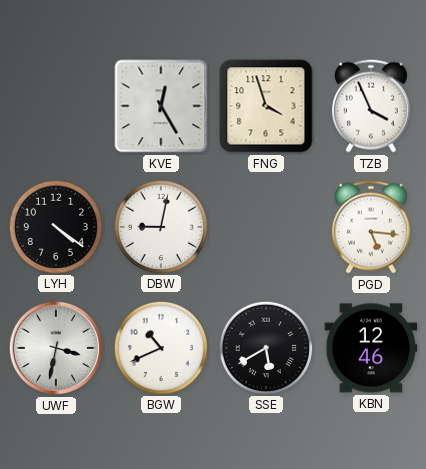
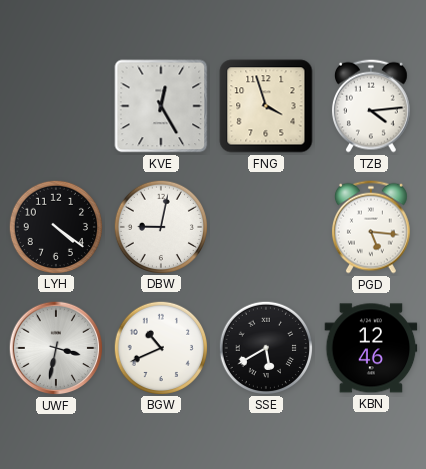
TZB: 3:56 -> 4:14
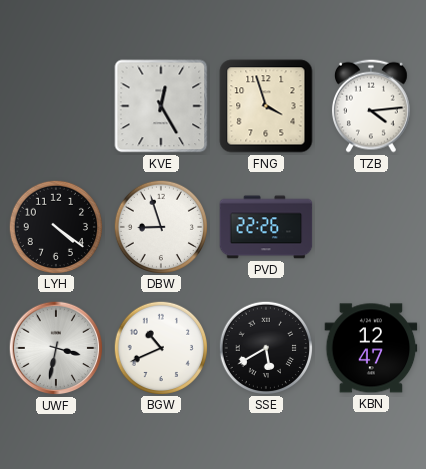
DBW: 9:02 -> 8:57
PVD: none -> 22:26
PGD: 5:16 -> none
KBN: 12:46 -> 12:47
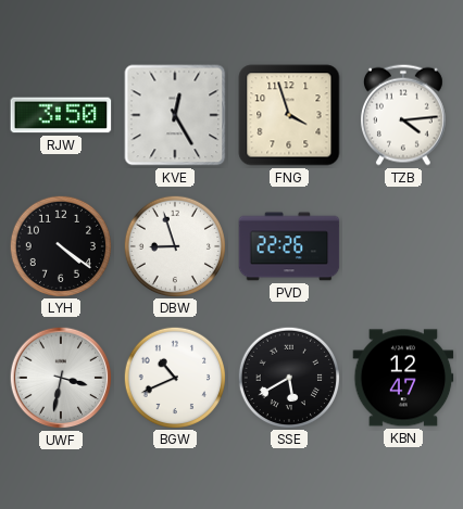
RJW: none -> 3:50
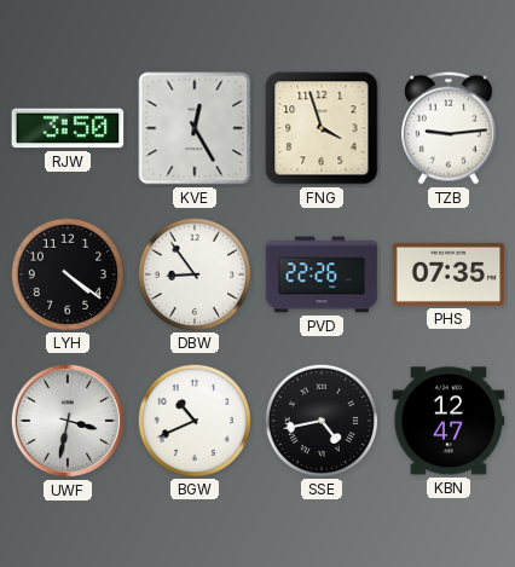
TZB: 4:14 -> 9:14
DBW: 8:57 -> 8:54
PHS: none -> 07:35
SSE: 5:40 -> 4:43
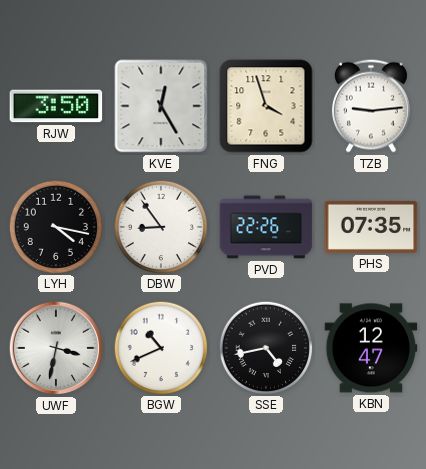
LYH: 4:21 -> 4:17
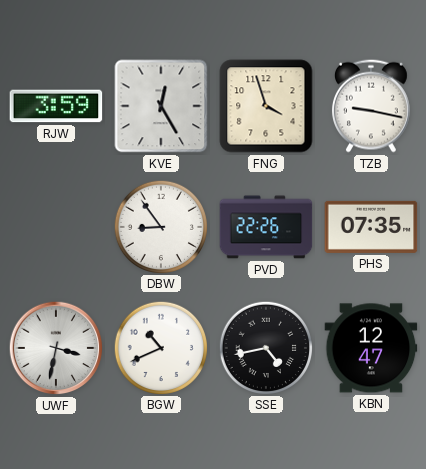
RJW: 3:50 -> 3:59
TZB: 9:14 -> 9:17
LYH: 4:17 -> none
